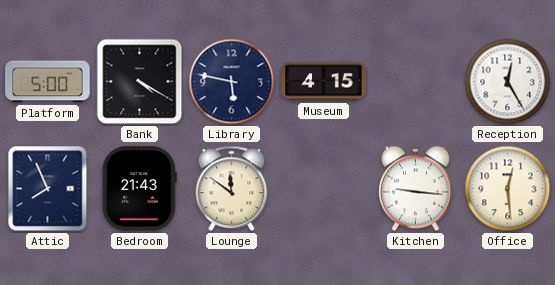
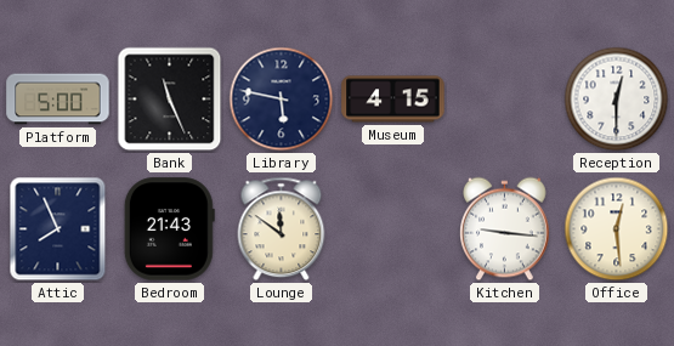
Bank: 4:20 -> 11:26
Reception: 12:25 -> 12:30
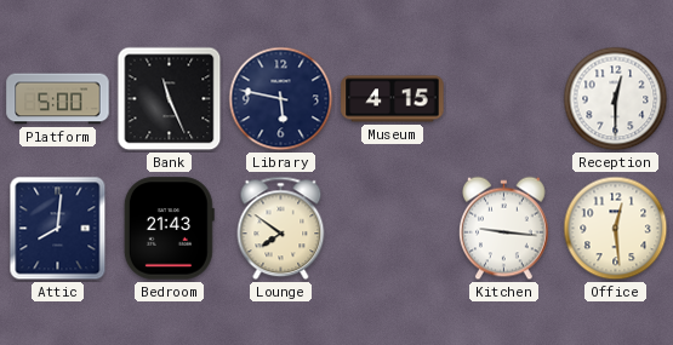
Attic: 7:56 -> 8:01
Lounge: 11:51 -> 7:51
